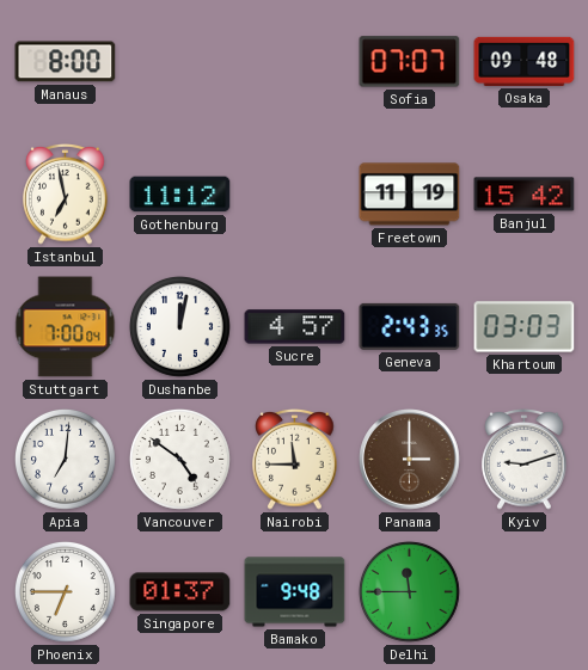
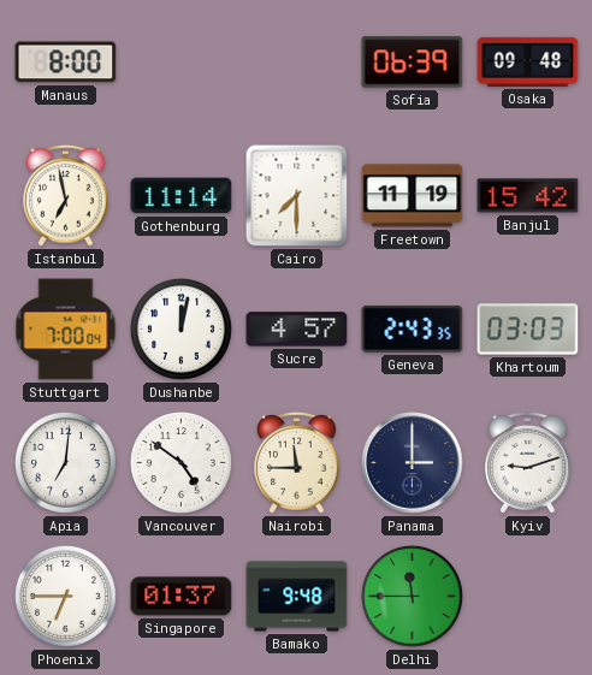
Sofia: 07:07 -> 06:39
Gothenburg: 11:12 -> 11:14
Cairo: none -> 7:30
Panama dial: brown -> navy
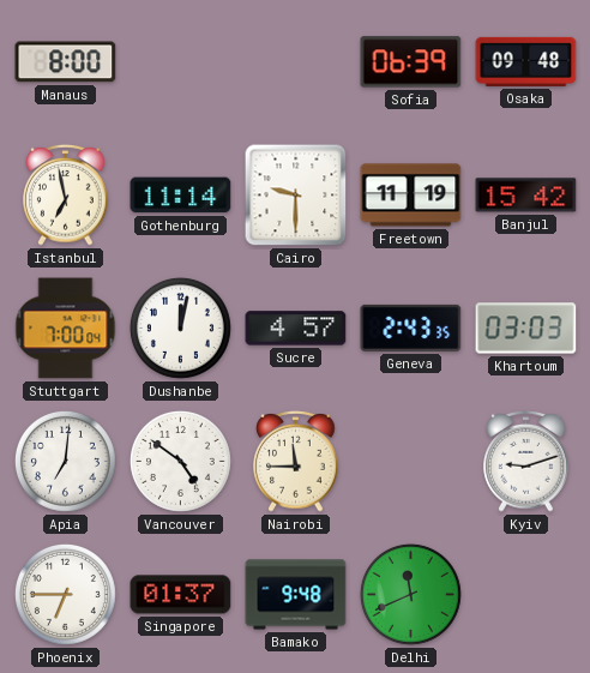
Cairo: 7:30 -> 9:30
Panama: 3:00 -> none
Delhi: 11:45 -> 11:41
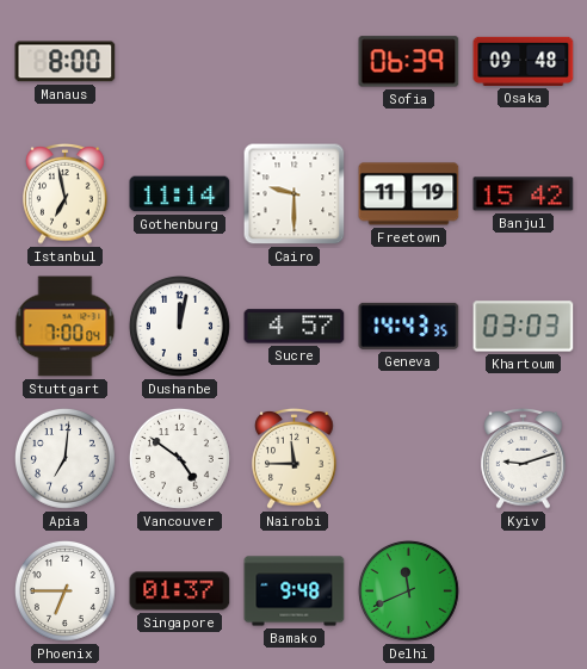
Geneva: 2:43 -> 14:43
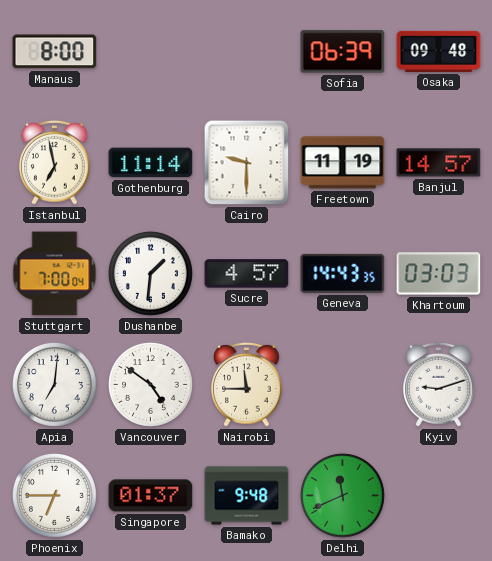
Banjul: 15:42 -> 14:57
Dushanbe: 12:02 -> 1:31
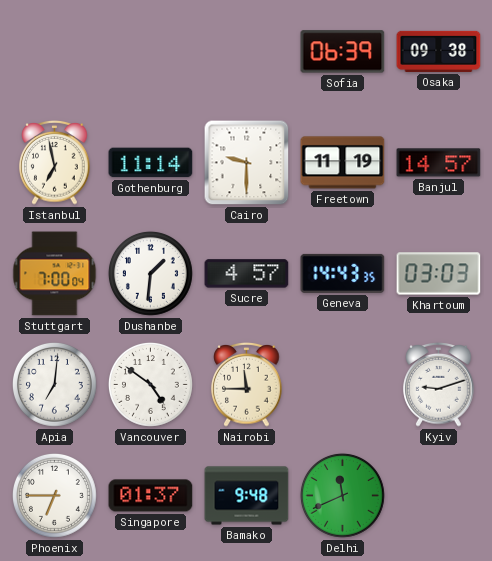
Manaus: 8:00 -> none
Osaka: 09:48 -> 09:38
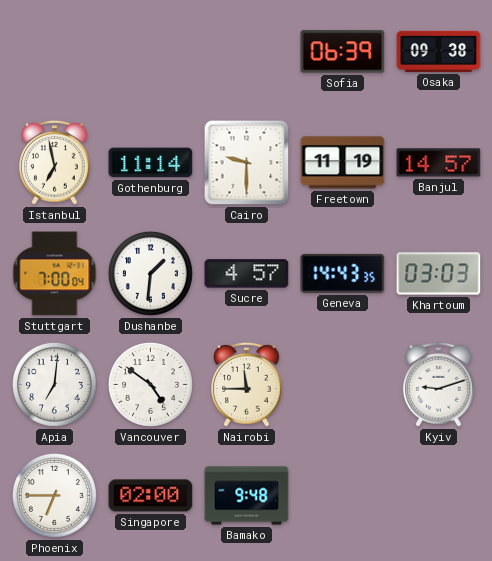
Singapore: 01:37 -> 02:00
Delhi: 11:41 -> none
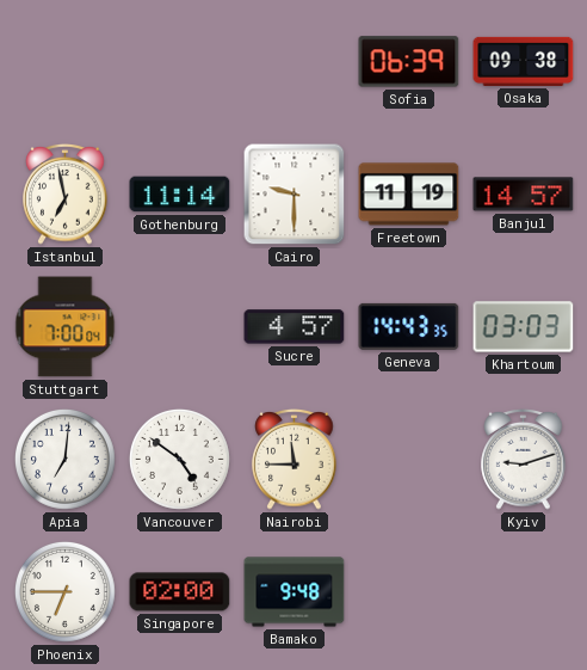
Dushanbe: 1:31 -> none
